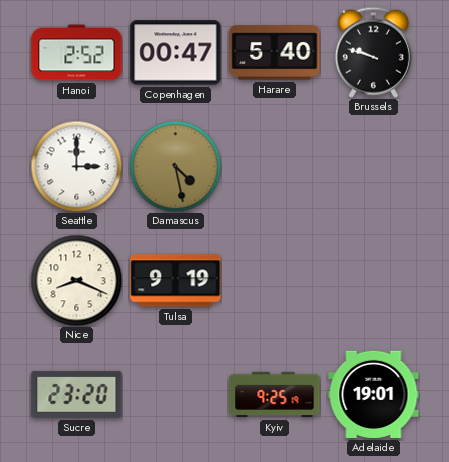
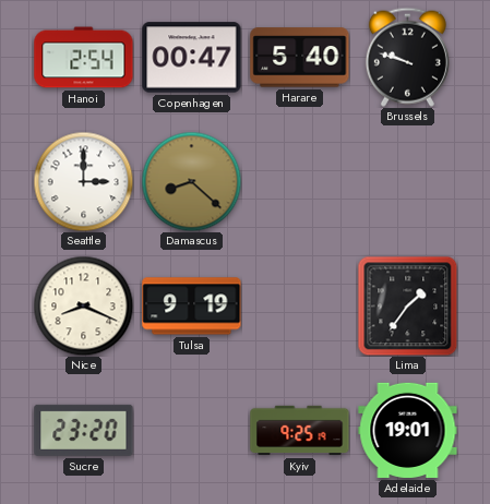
Hanoi: 2:52 -> 2:54
Damascus: 4:28 -> 8:22
Lima: none -> 1:36
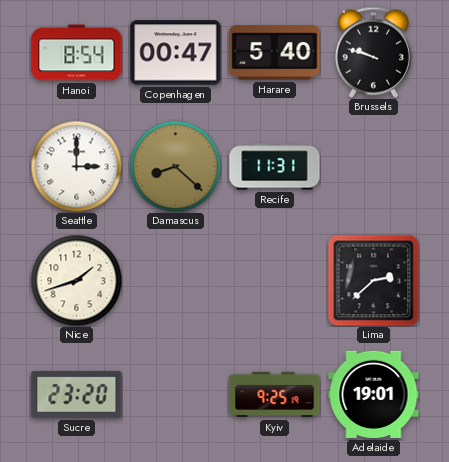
Hanoi: 2:54 -> 8:54
Recife: none -> 11:31
Nice: 8:19 -> 1:42
Tulsa: 9:19 -> none
Lima: 1:36 -> 2:38
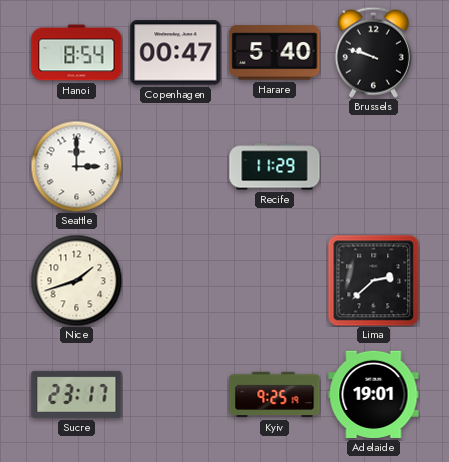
Damascus: 8:22 -> none
Recife: 11:31 -> 11:29
Sucre: 23:20 -> 23:17
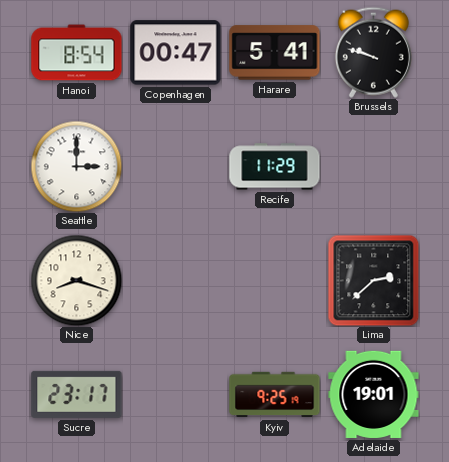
Harare: 5:40 -> 5:41
Nice: 1:42 -> 8:18
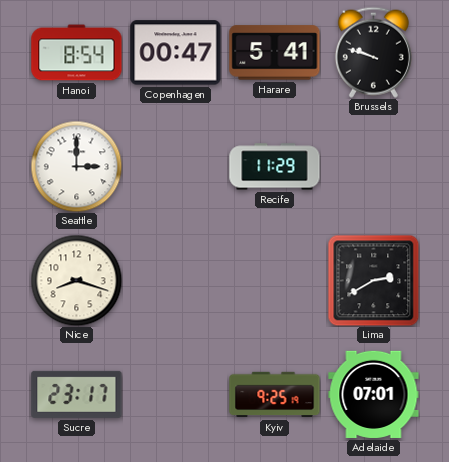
Lima: 2:38 -> 2:40
Adelaide: 19:01 -> 07:01
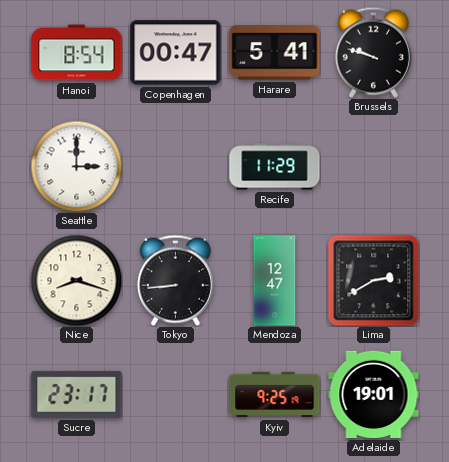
Tokyo: none -> 8:44
Mendoza: none -> 12:47
Adelaide: 07:01 -> 19:01
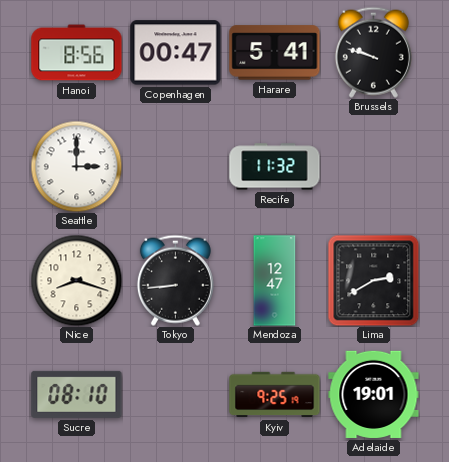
Hanoi: 8:54 -> 8:56
Recife: 11:29 -> 11:32
Sucre: 23:17 -> 08:10
